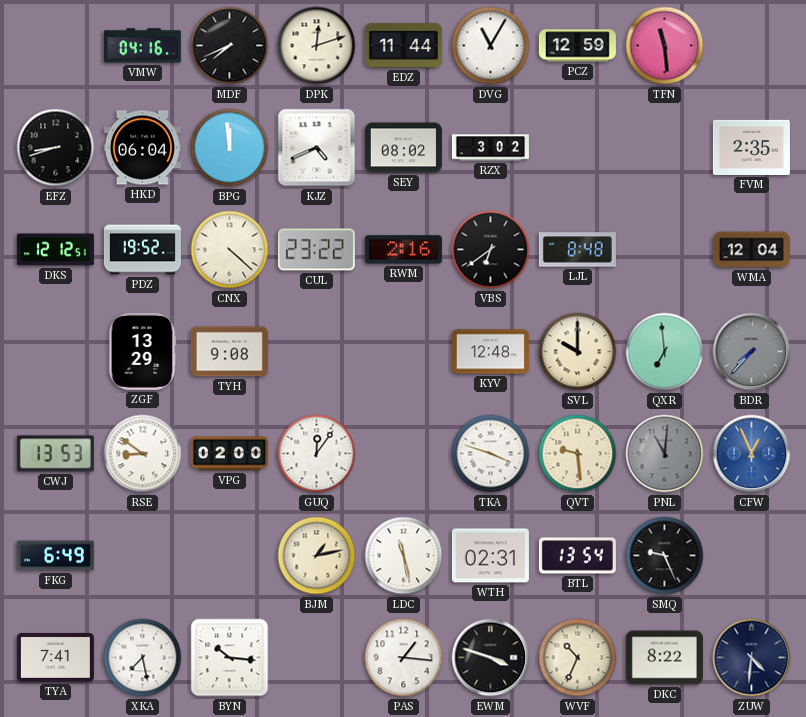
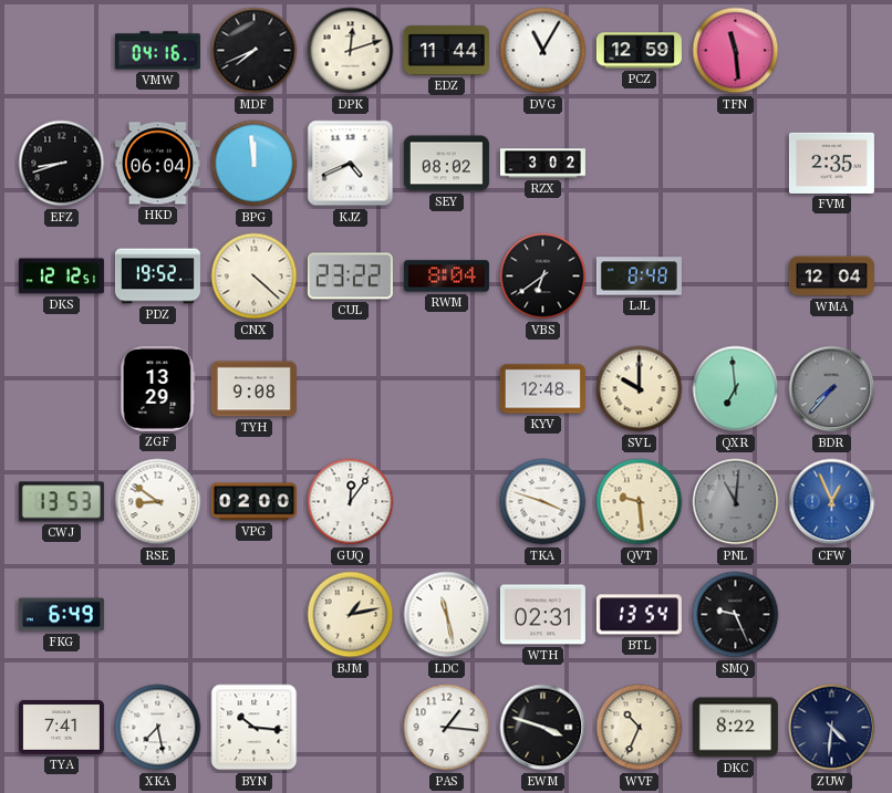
RWM: 2:16 -> 8:04
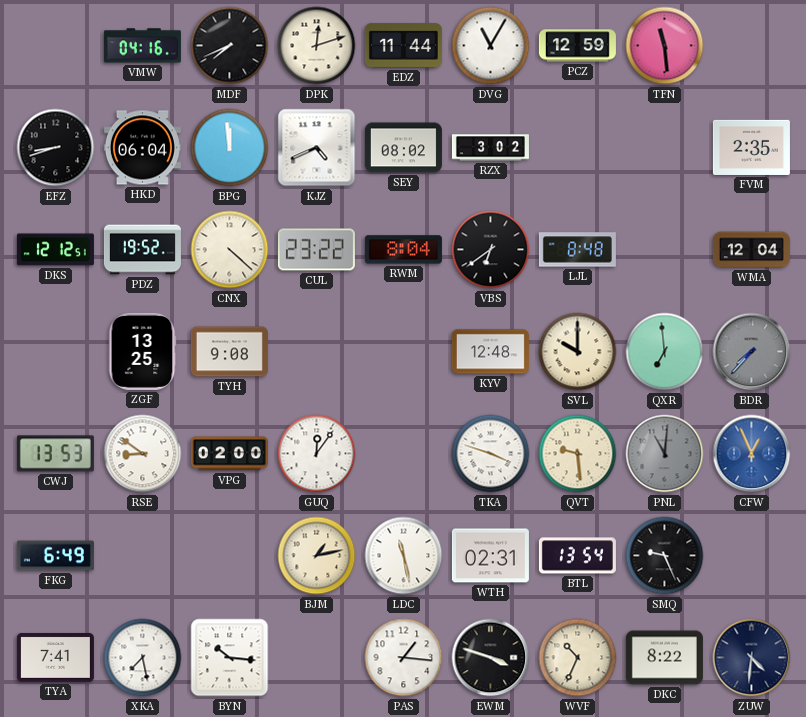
ZGF: 13:29 -> 13:25
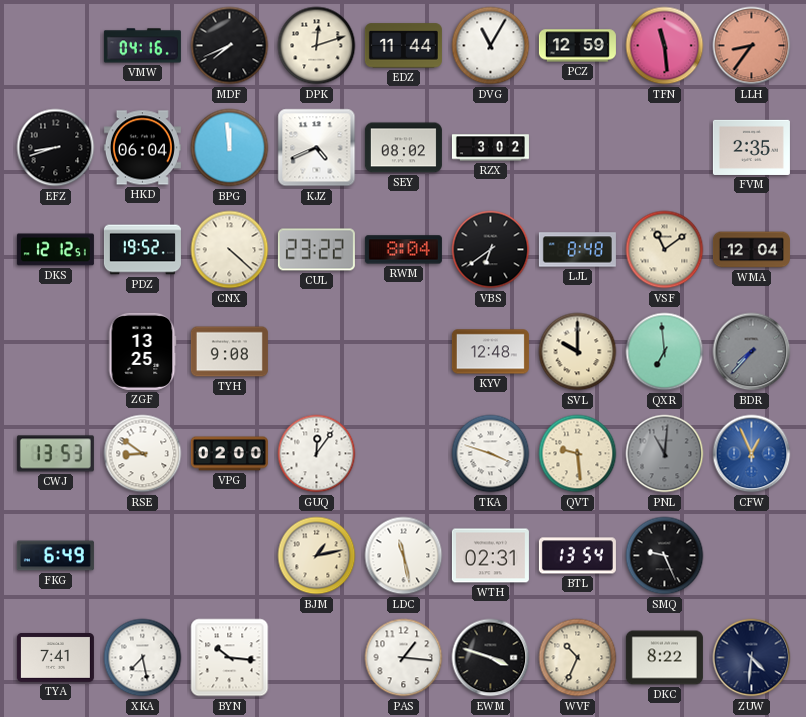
LLH: none -> 8:36
VSF: none -> 11:09
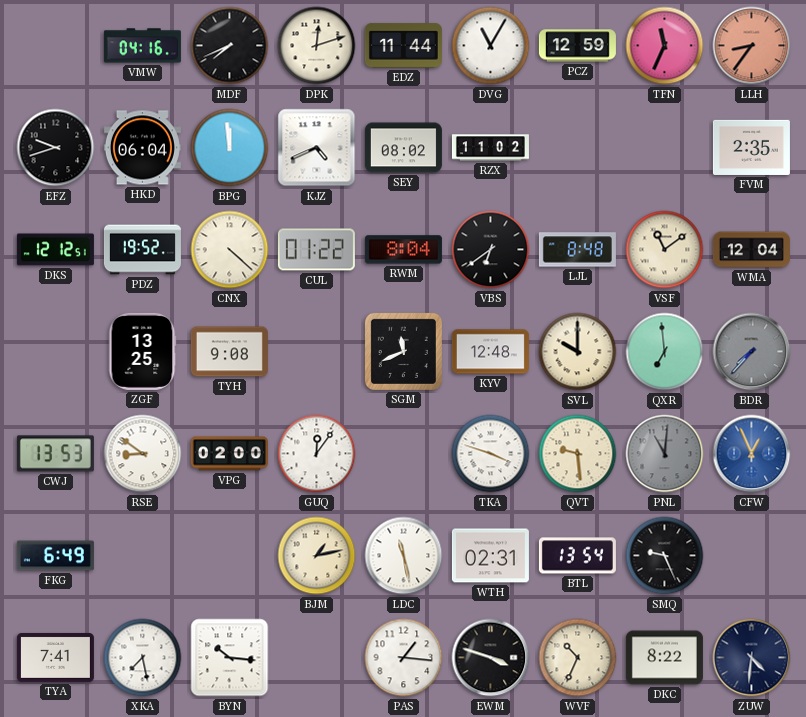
TFN: 11:29 -> 11:34
EFZ: 8:42 -> 9:42
RZX: 3:02 -> 11:02
CUL: 23:22 -> 01:22
SGM: none -> 11:41
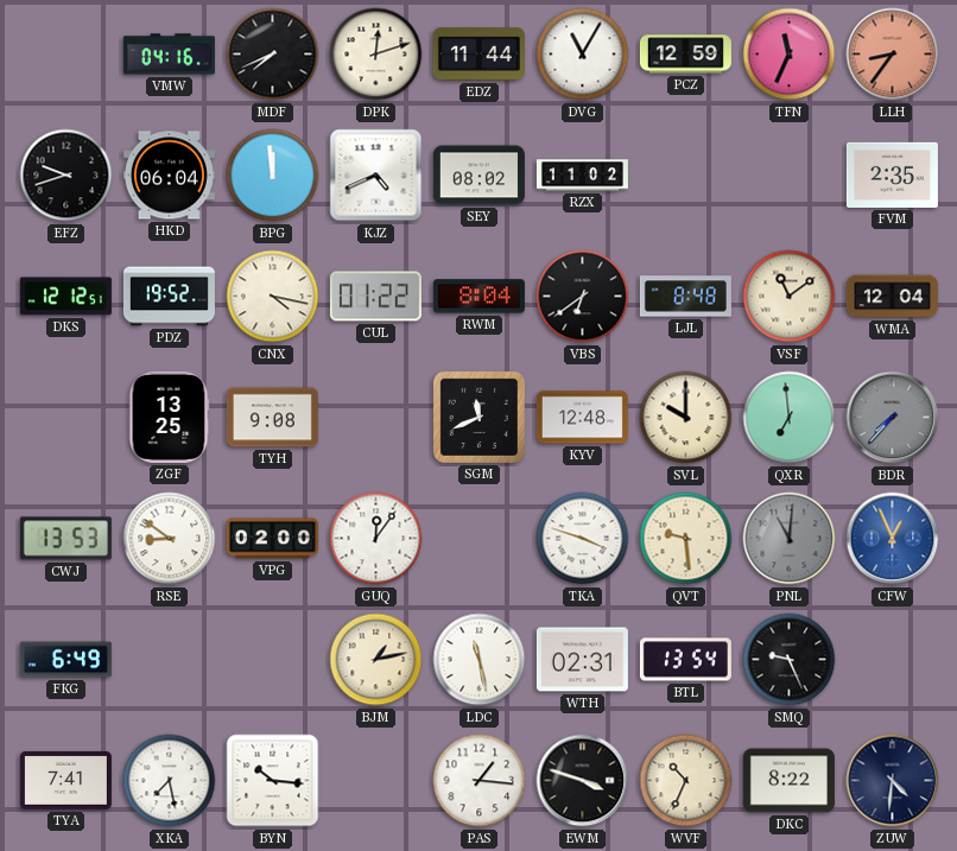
CNX: 4:22 -> 4:17
